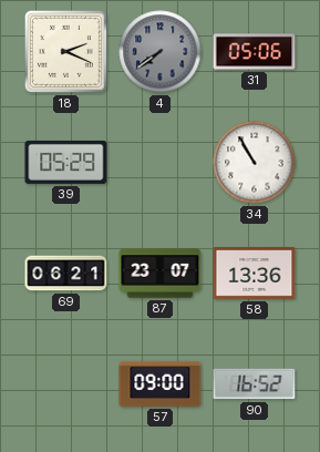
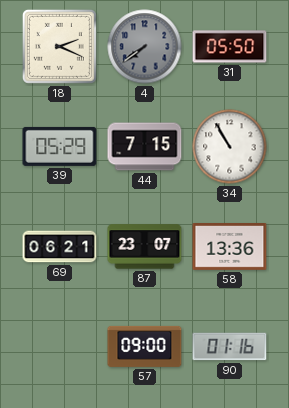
31: 05:06 -> 05:50
44: none -> 7:15
90: 16:52 -> 01:16
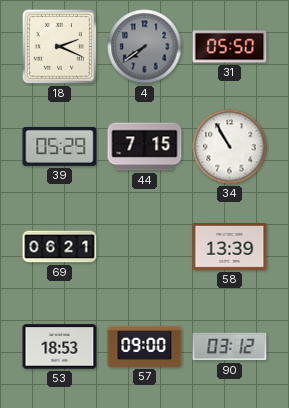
87: 23:07 -> none
58: 13:36 -> 13:39
53: none -> 18:53
90: 01:16 -> 03:12
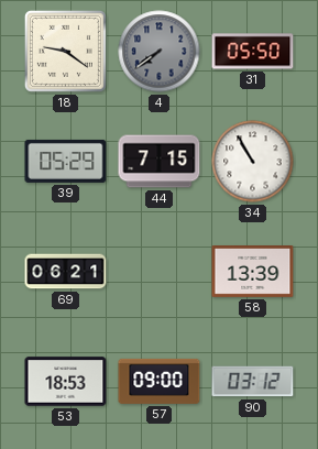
18: 2:19 -> 9:21
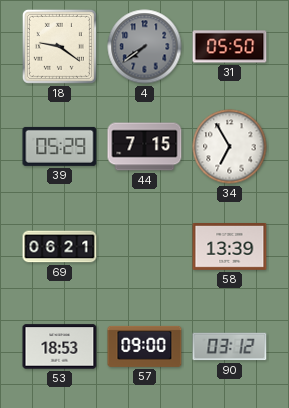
34: 10:55 -> 6:55
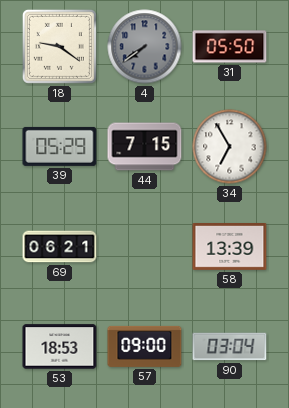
90: 03:12 -> 03:04
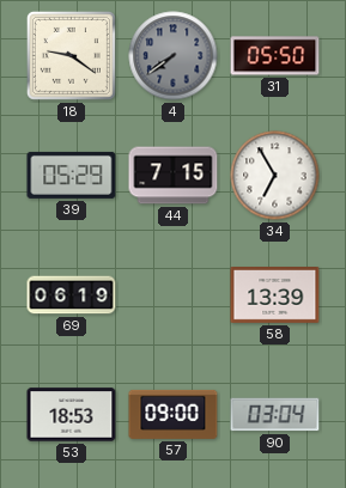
69: 06:21 -> 06:19
